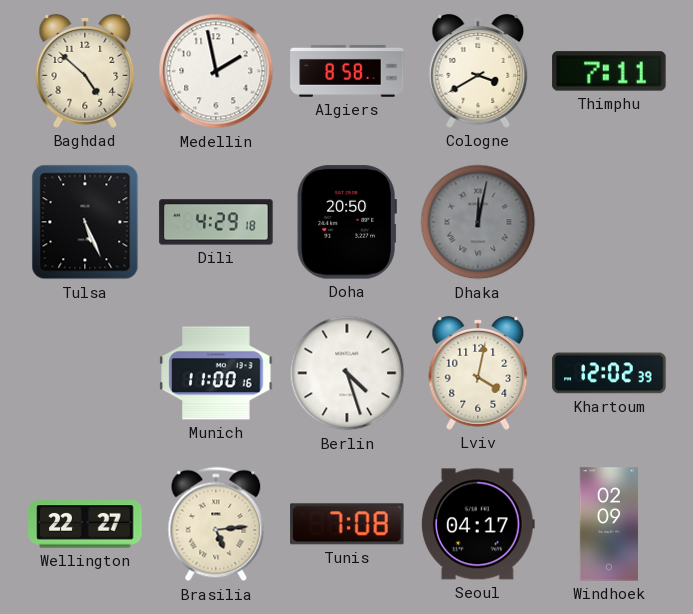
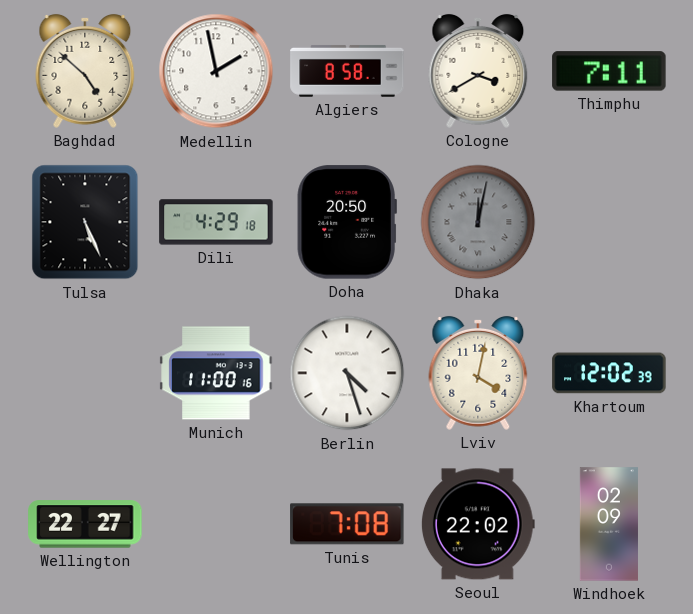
Brasilia: 5:14 -> none
Seoul: 04:17 -> 22:02
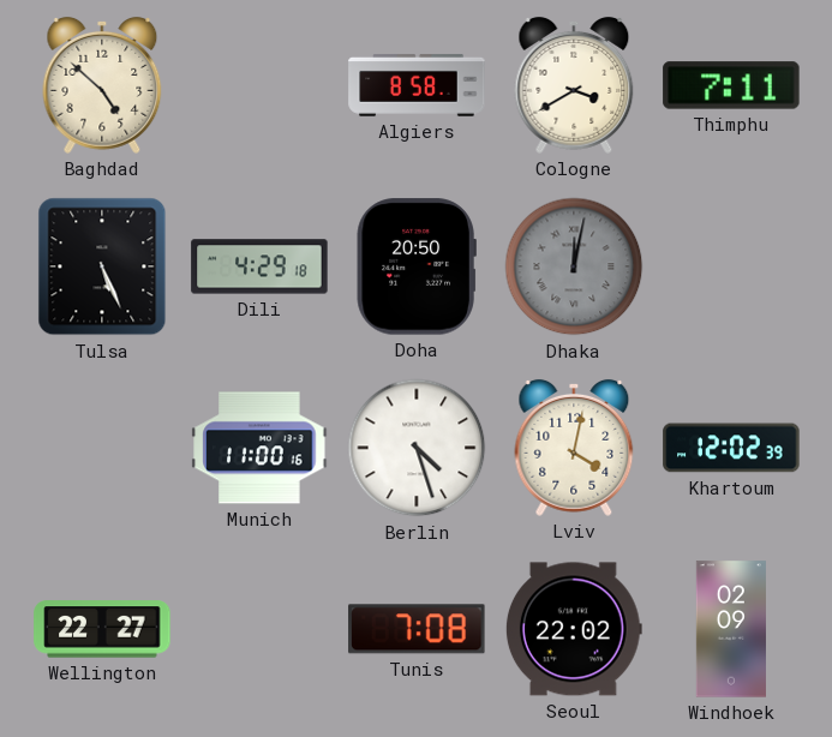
Medellin: 1:58 -> none
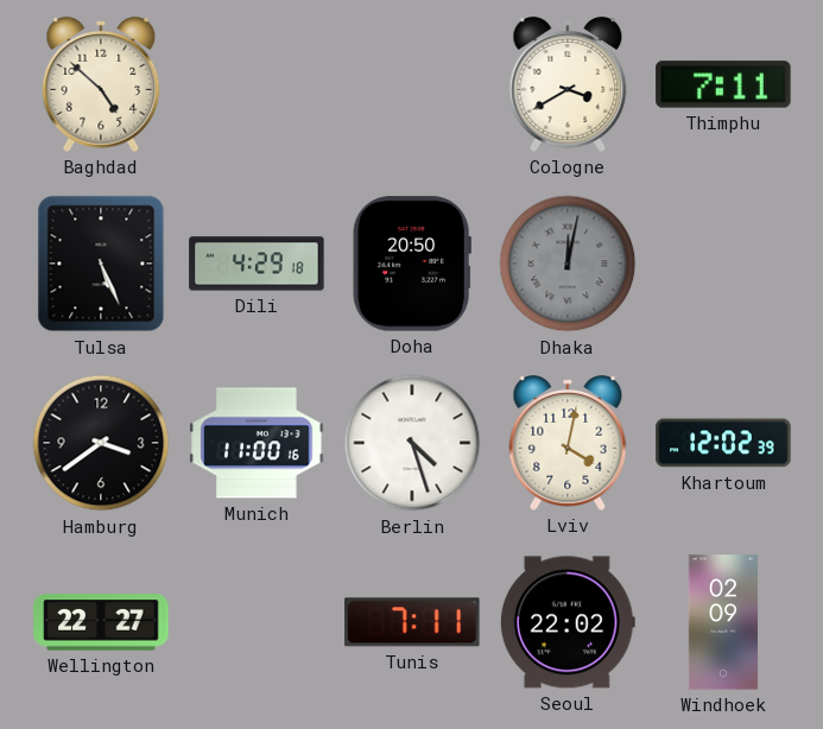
Algiers: 8:58 -> none
Hamburg: none -> 3:39
Tunis: 7:08 -> 7:11
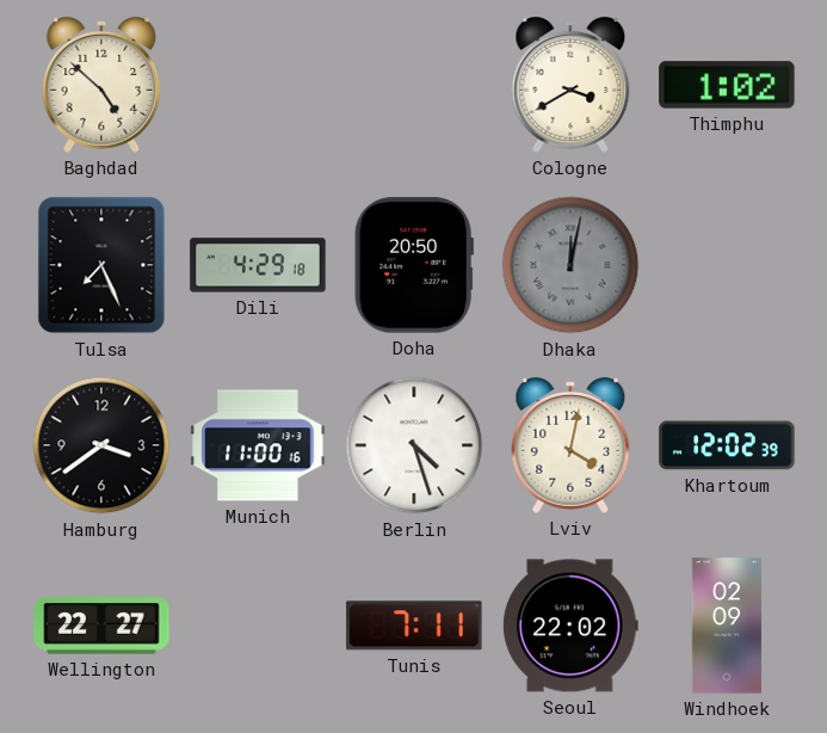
Thimphu: 7:11 -> 1:02
Tulsa: 5:26 -> 7:26
